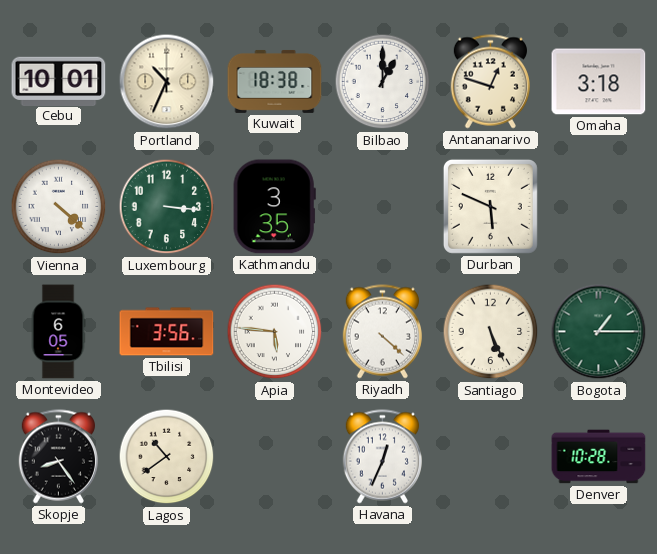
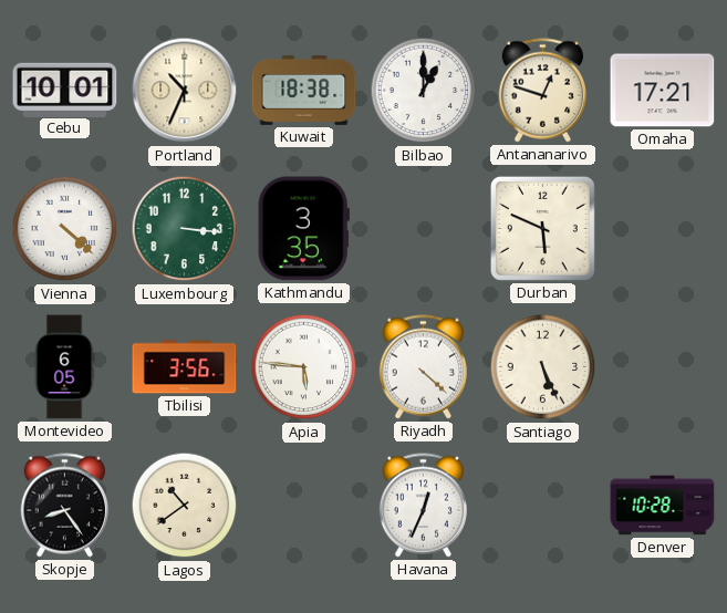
Omaha: 3:18 -> 17:21
Bogota: 1:15 -> none
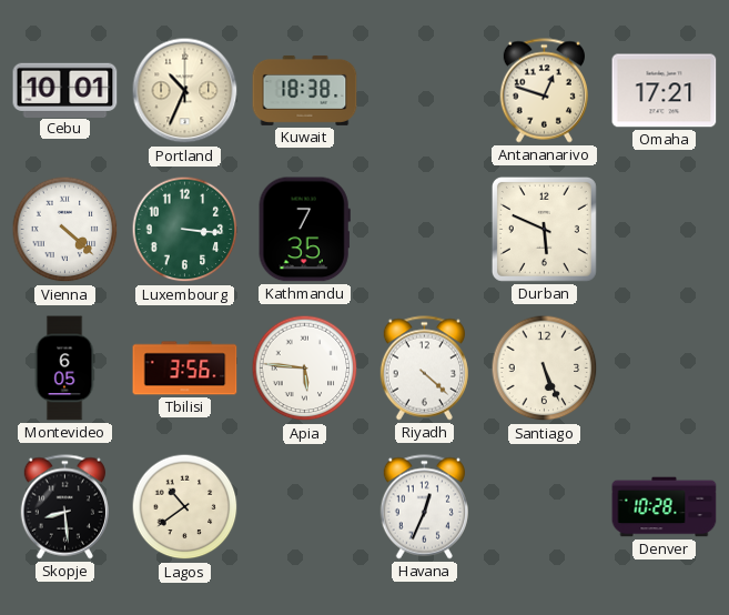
Bilbao: 1:00 -> none
Kathmandu: 3:35 -> 7:35
Skopje: 8:24 -> 8:29
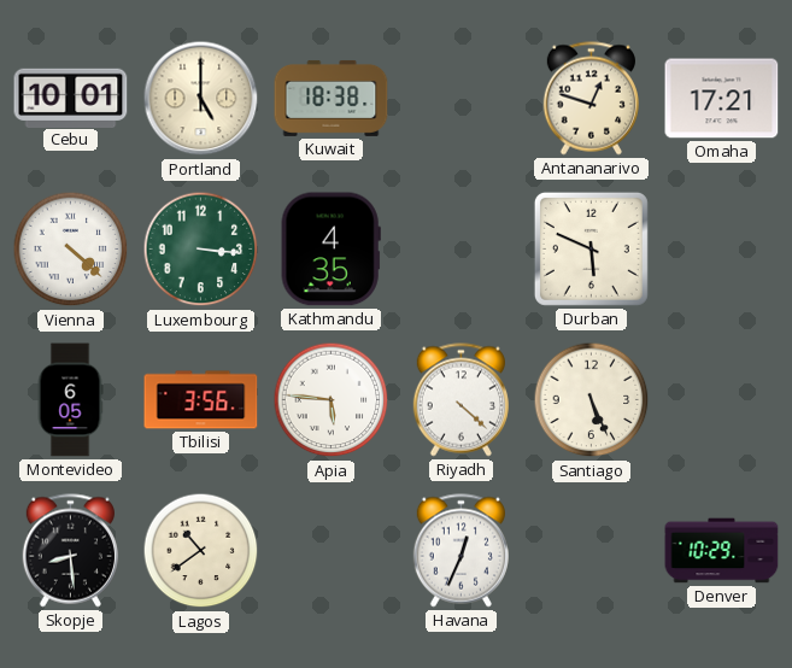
Portland: 10:34 -> 5:00
Kathmandu: 7:35 -> 4:35
Denver: 10:28 -> 10:29
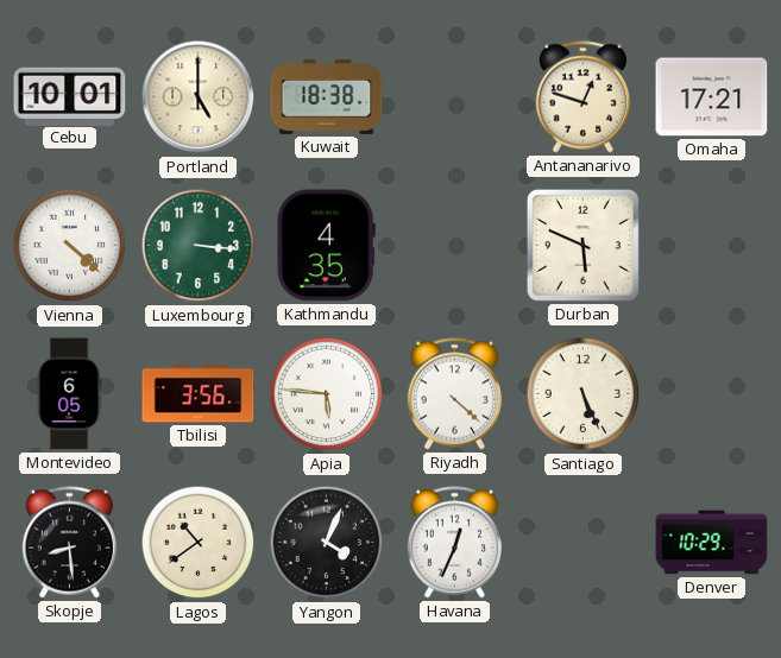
Yangon: none -> 4:04
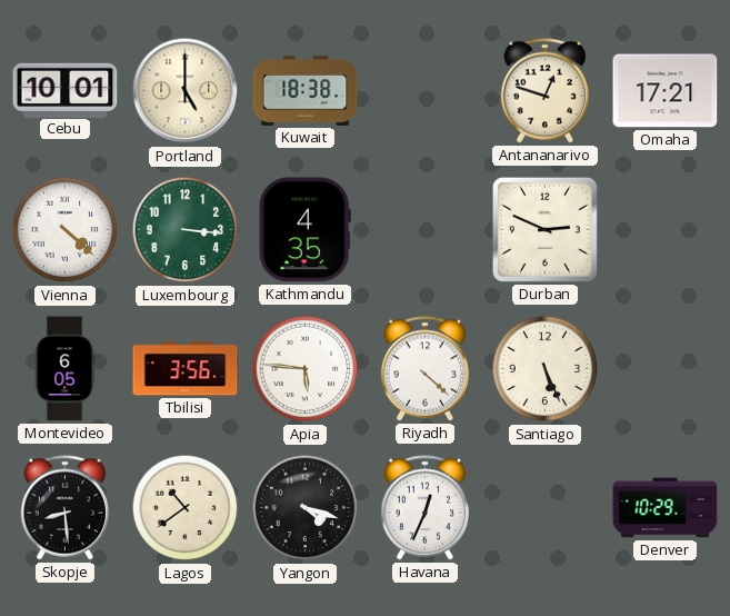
Durban: 5:49 -> 2:49
Yangon: 4:04 -> 4:18
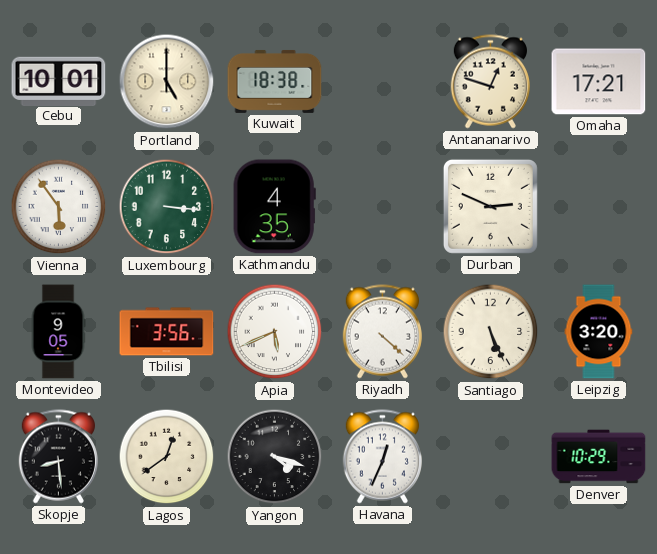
Vienna: 4:22 -> 5:54
Montevideo: 6:05 -> 9:05
Apia: 5:46 -> 5:41
Leipzig: none -> 3:20
Lagos: 10:39 -> 12:39
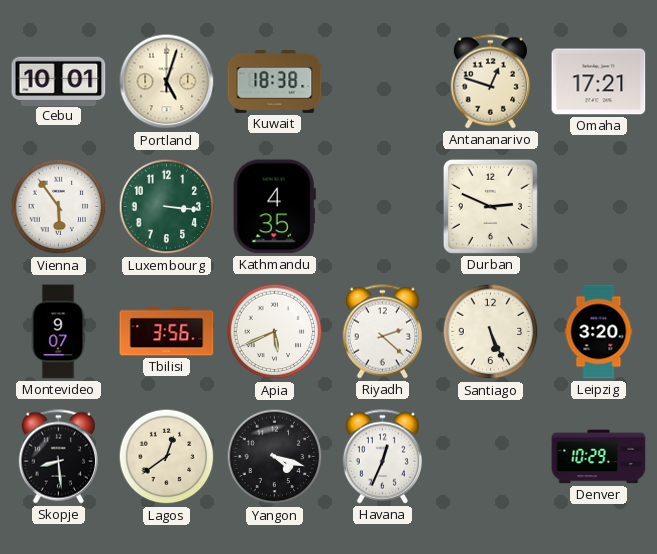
Portland: 5:00 -> 5:03
Montevideo: 9:05 -> 9:07
Riyadh: 4:22 -> 2:22
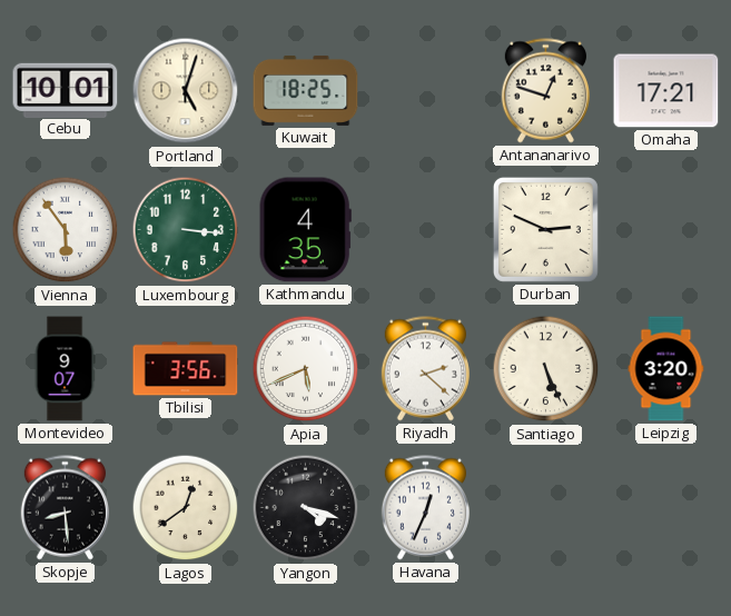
Kuwait: 18:38 -> 18:25
Denver: 10:29 -> none
